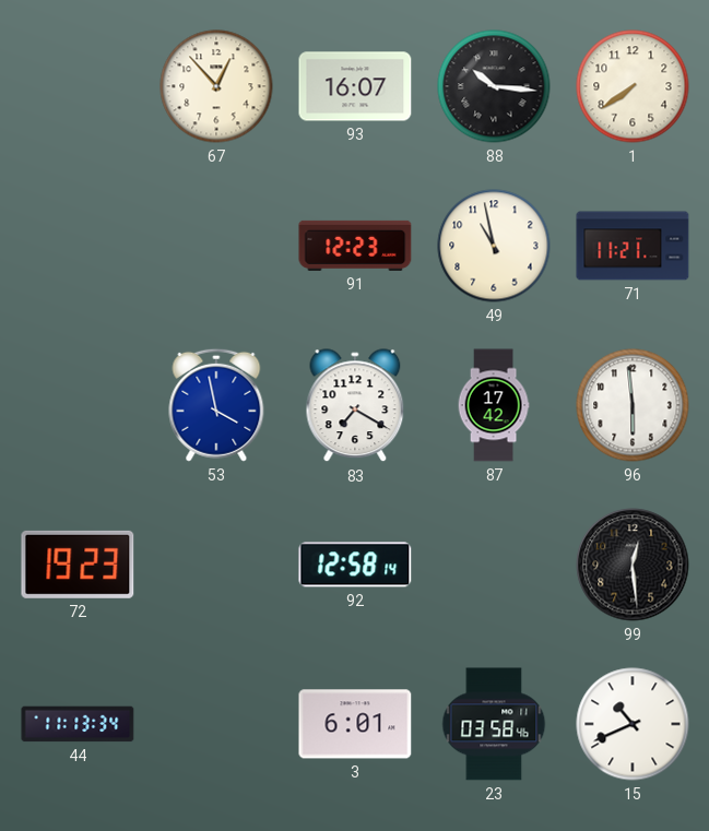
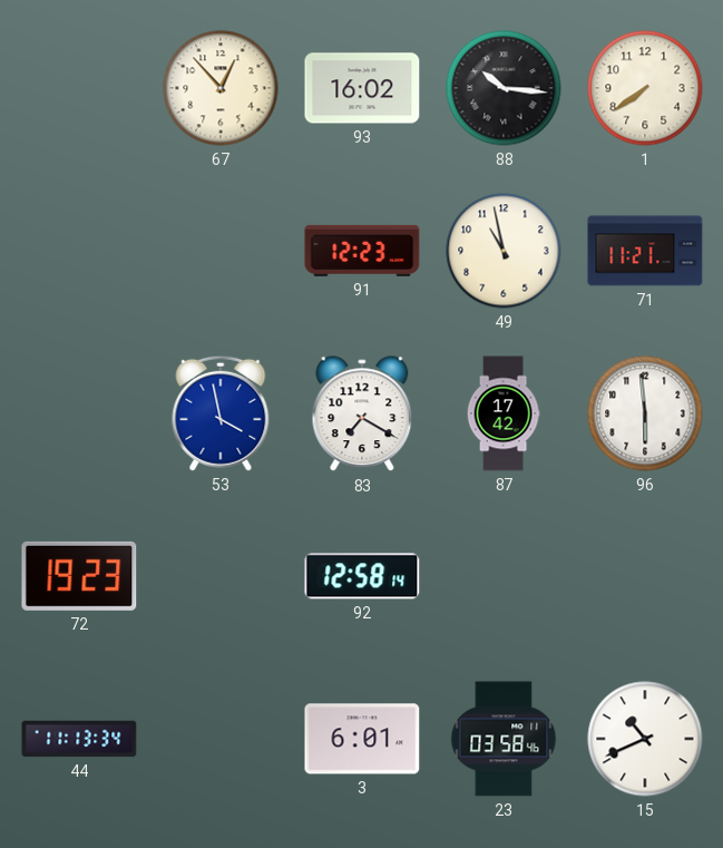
93: 16:07 -> 16:02
99: 12:29 -> none
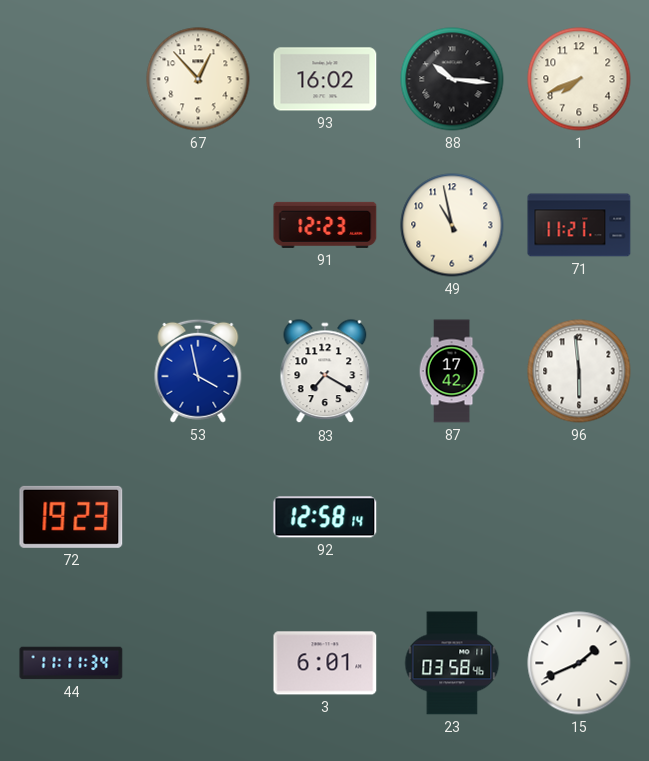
1: 7:39 -> 7:41
44: 11:13 -> 11:11
15: 10:41 -> 1:41
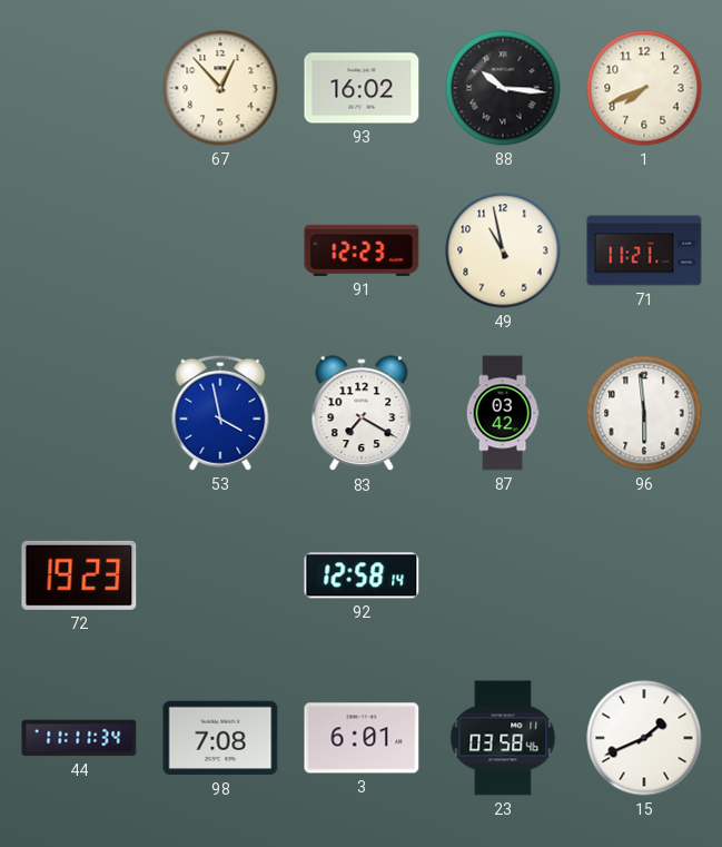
87: 17:42 -> 03:42
98: none -> 7:08
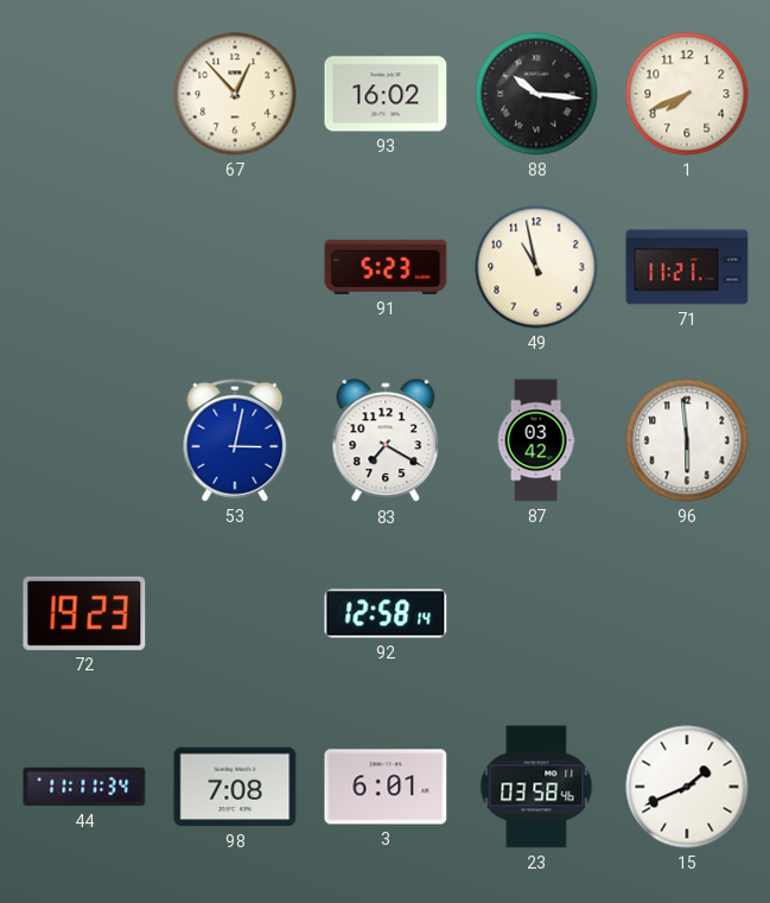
91: 12:23 -> 5:23
53: 3:58 -> 3:02
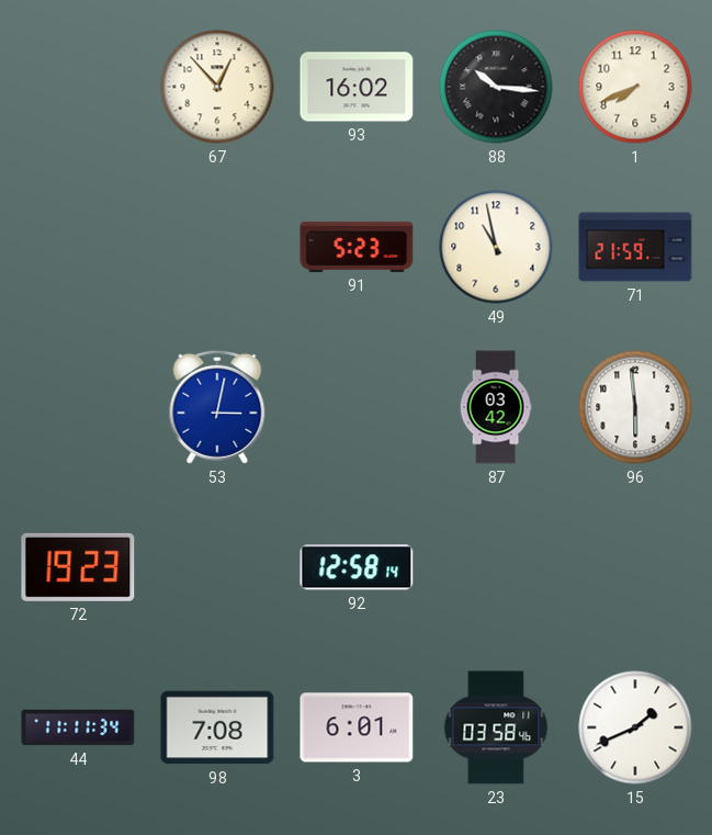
71: 11:21 -> 21:59
83: 7:20 -> none
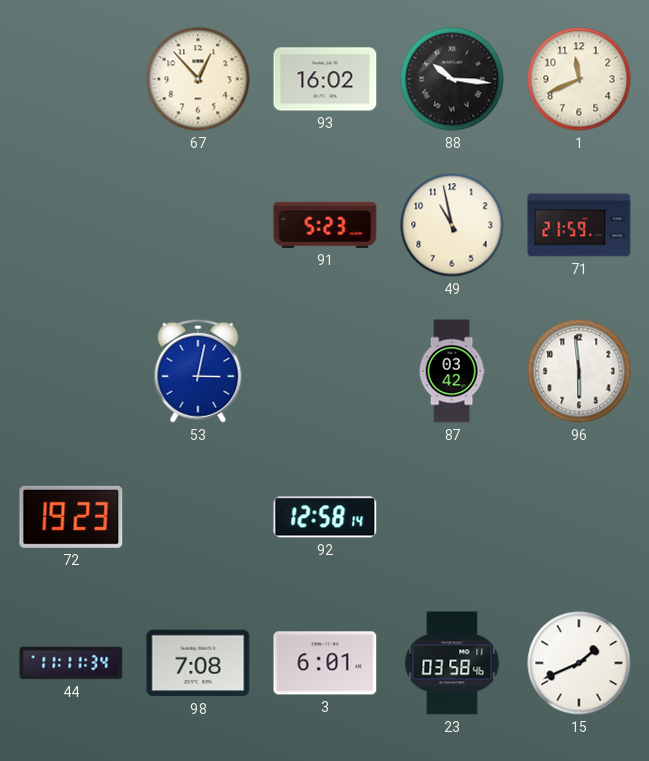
1: 7:41 -> 11:41
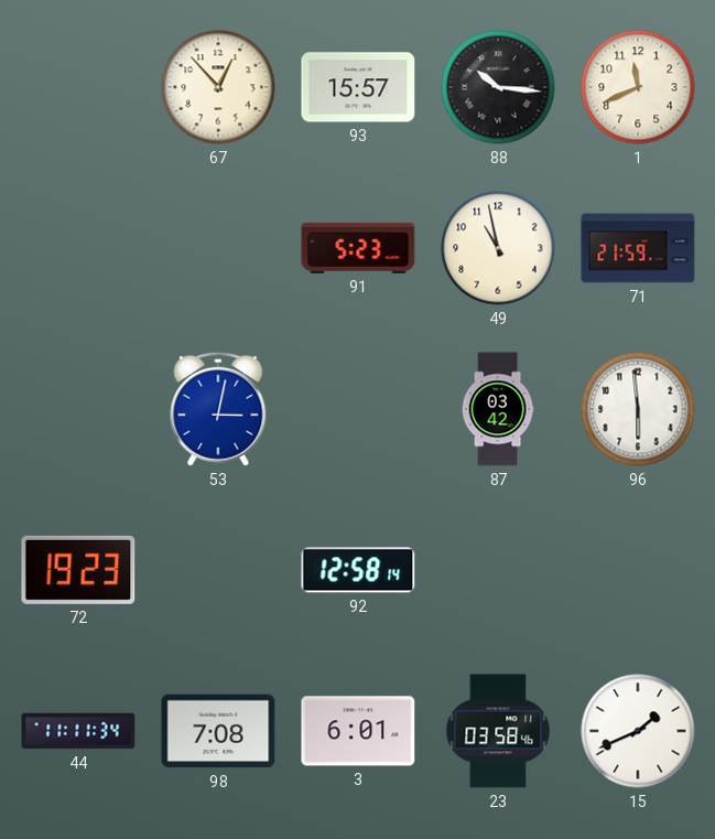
93: 16:02 -> 15:57
